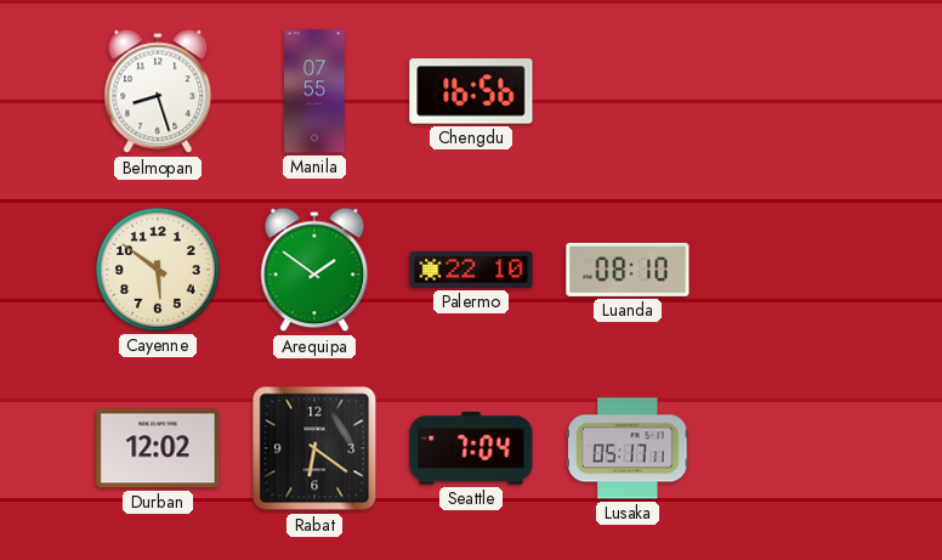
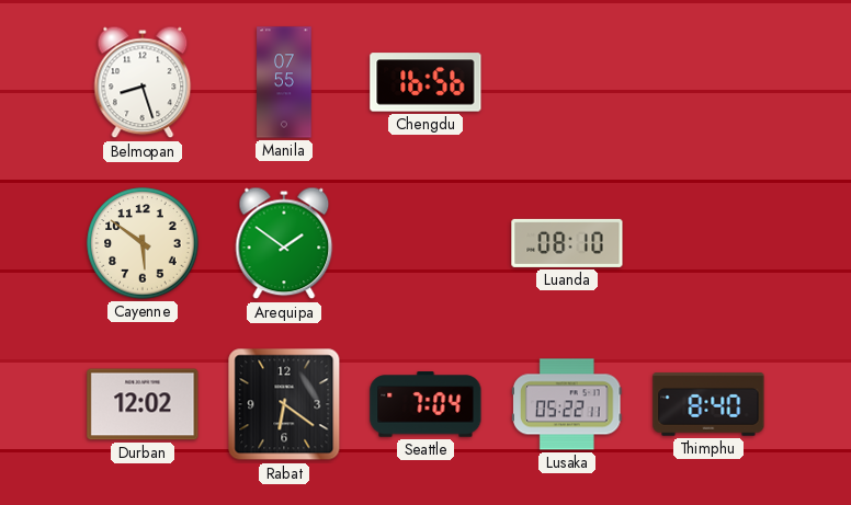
Palermo: 22:10 -> none
Lusaka: 05:17 -> 05:22
Thimphu: none -> 8:40
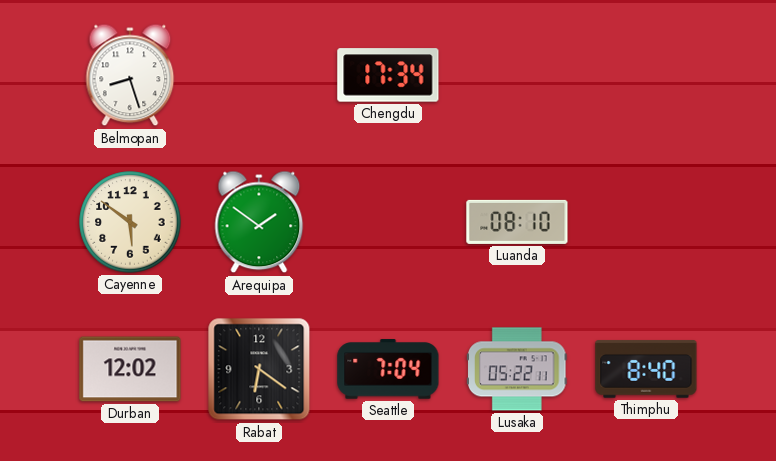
Manila: 07:55 -> none
Chengdu: 16:56 -> 17:34
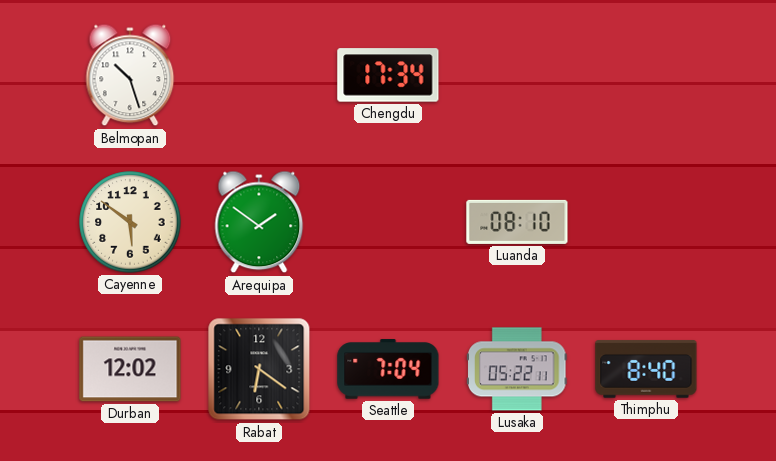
Belmopan: 8:27 -> 10:27
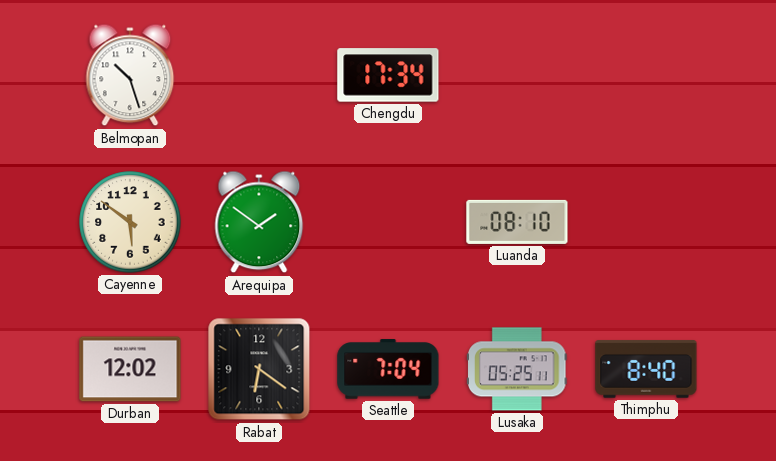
Lusaka: 05:22 -> 05:25
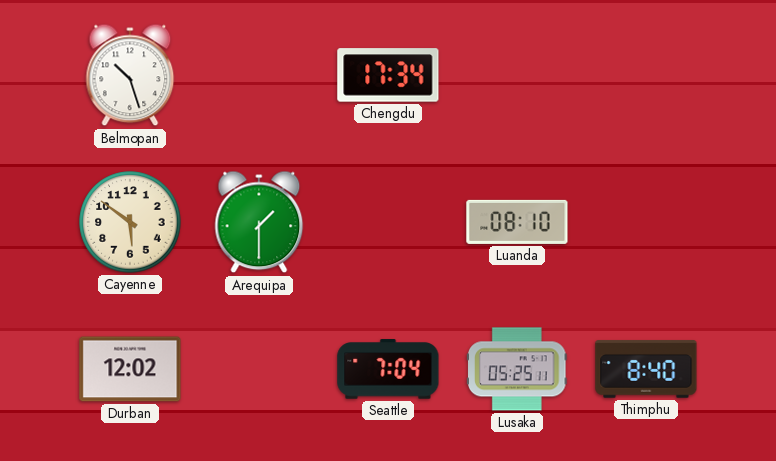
Arequipa: 1:51 -> 1:30
Rabat: 6:21 -> none
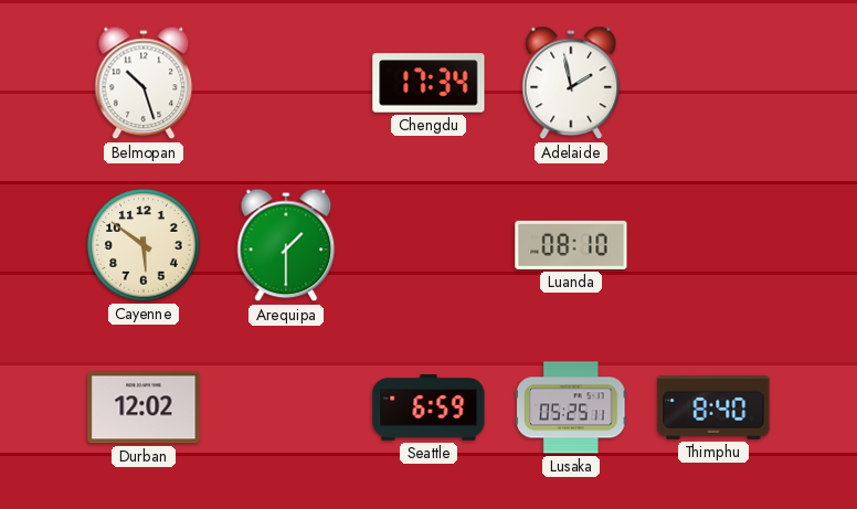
Adelaide: none -> 1:58
Seattle: 7:04 -> 6:59
